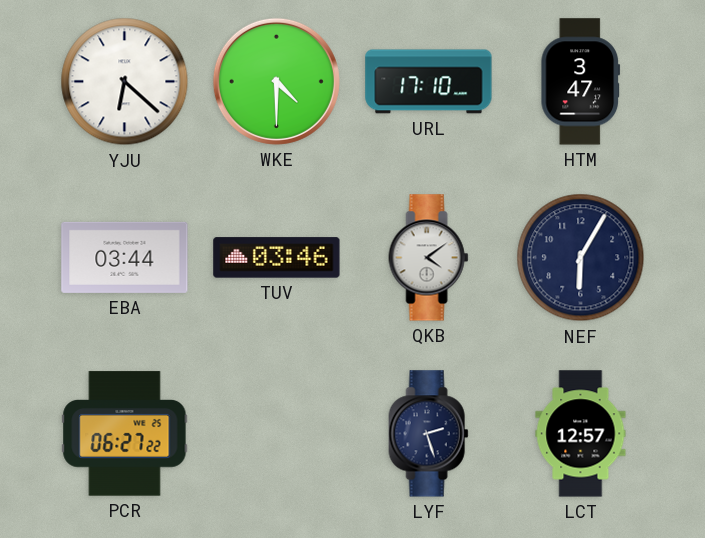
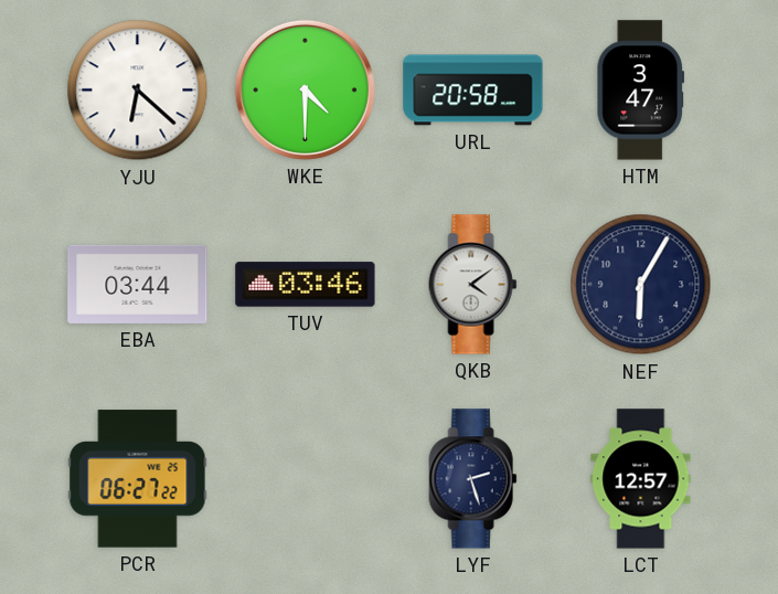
URL: 17:10 -> 20:58
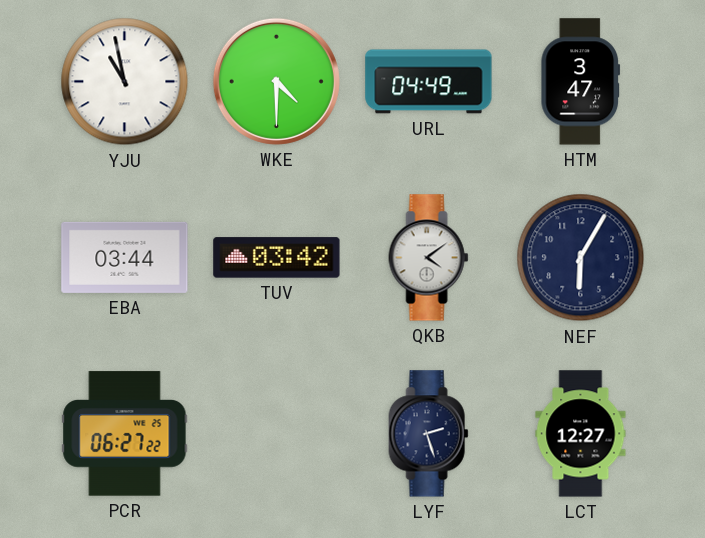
YJU: 6:22 -> 10:58
URL: 20:58 -> 04:49
TUV: 03:46 -> 03:42
LCT: 12:57 -> 12:27
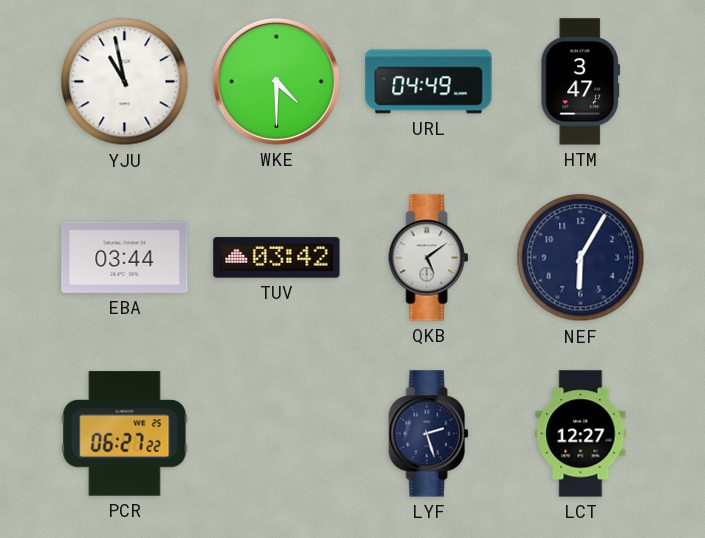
QKB: 4:09 -> 5:09
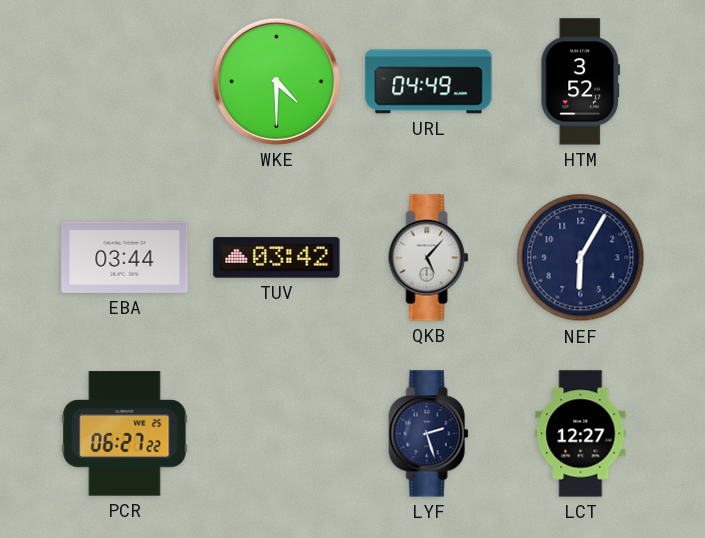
YJU: 10:58 -> none
HTM: 3:47 -> 3:52
QKB: 5:09 -> 5:07
